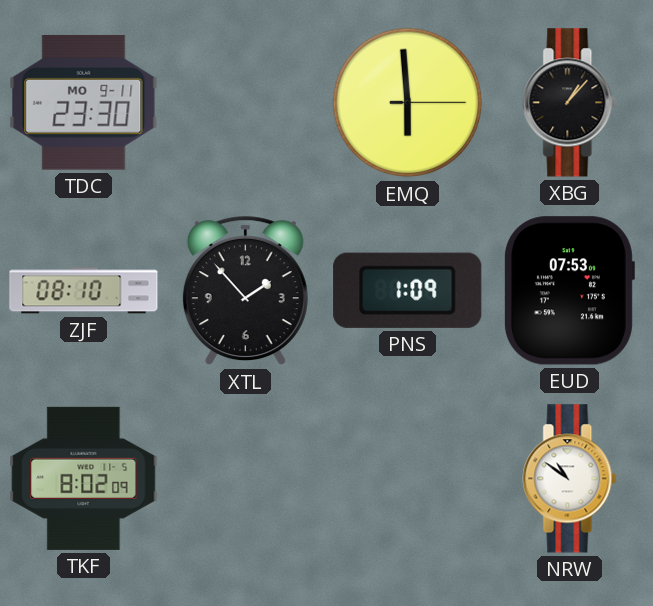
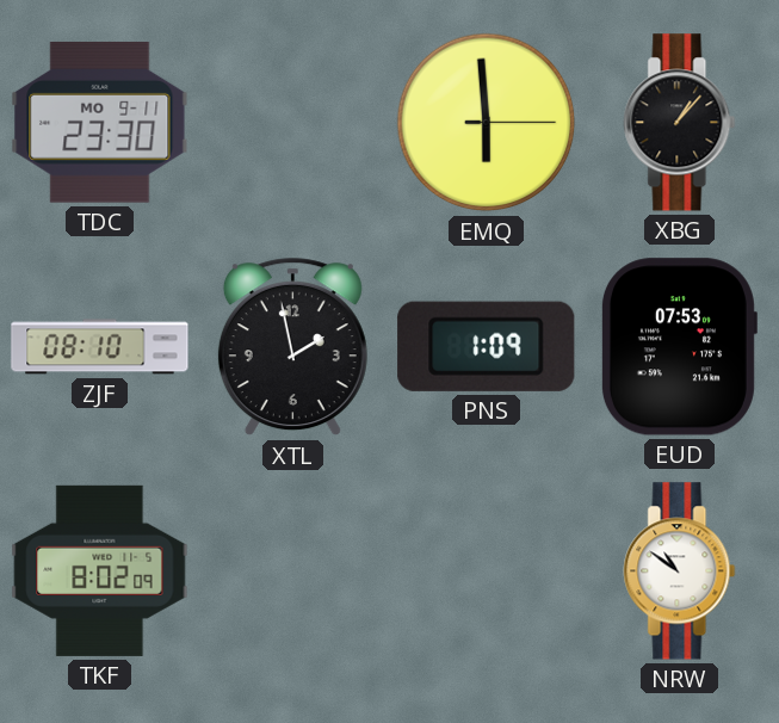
XTL: 1:53 -> 1:58
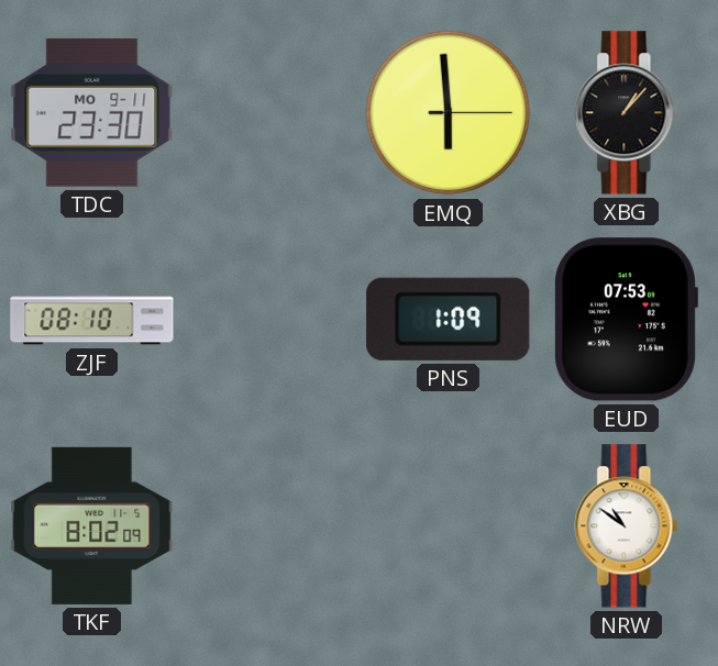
XTL: 1:58 -> none
